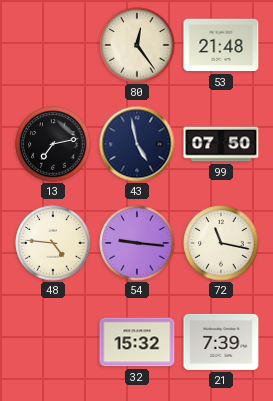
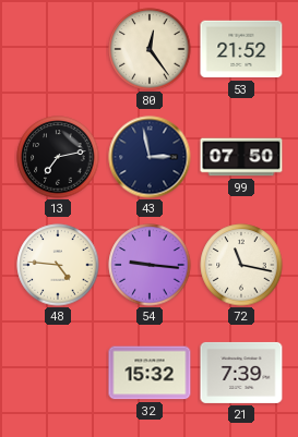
53: 21:48 -> 21:52
43: 4:58 -> 2:58
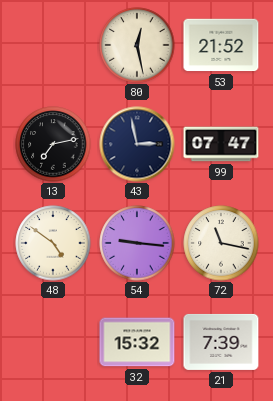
80: 12:24 -> 12:28
99: 07:50 -> 07:47
48: 4:46 -> 4:51
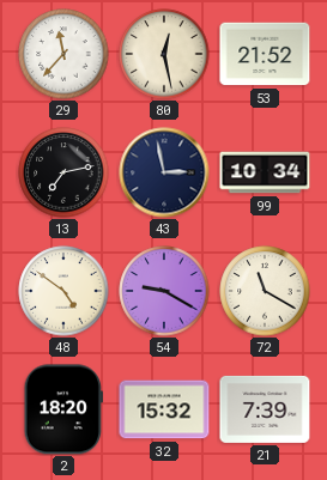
29: none -> 11:37
99: 07:47 -> 10:34
54: 9:16 -> 9:20
72: 11:17 -> 11:20
2: none -> 18:20
